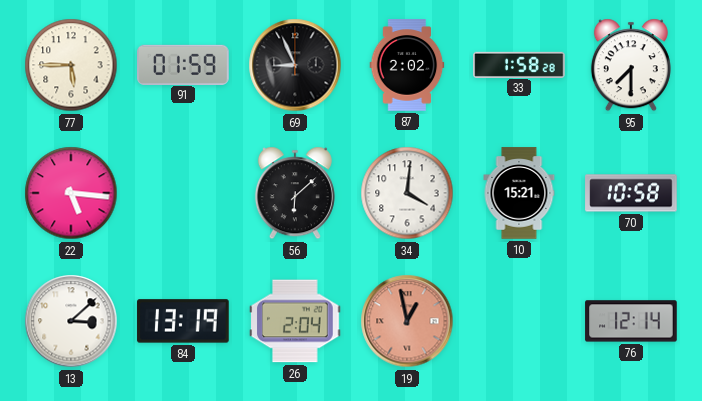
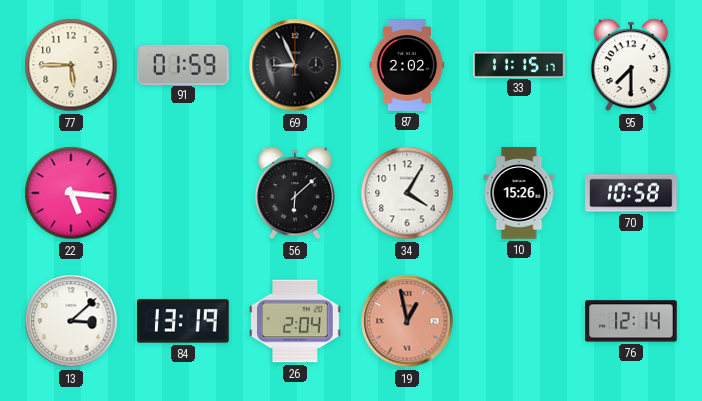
33: 1:58 -> 11:15
34: 4:01 -> 4:05
10: 15:21 -> 15:26
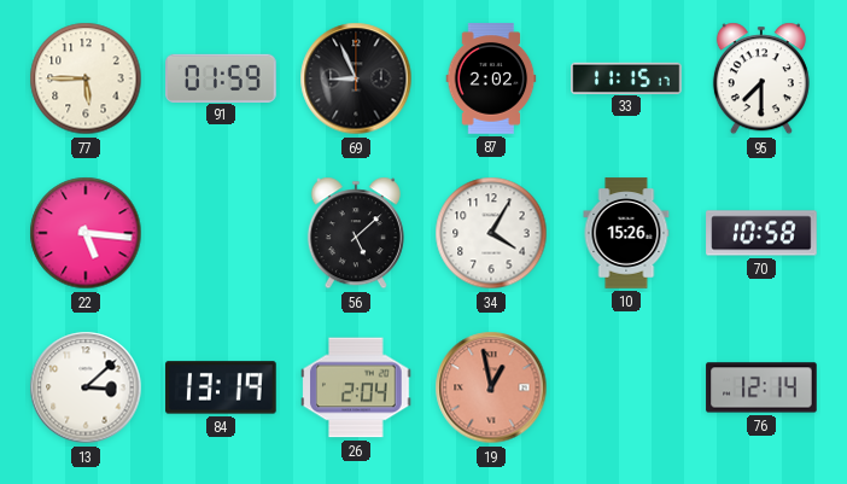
56: 6:08 -> 5:08
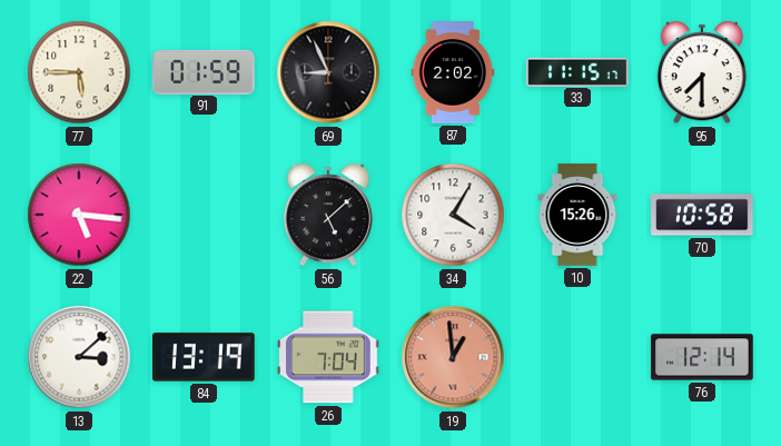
26: 2:04 -> 7:04
19: 12:58 -> 12:59
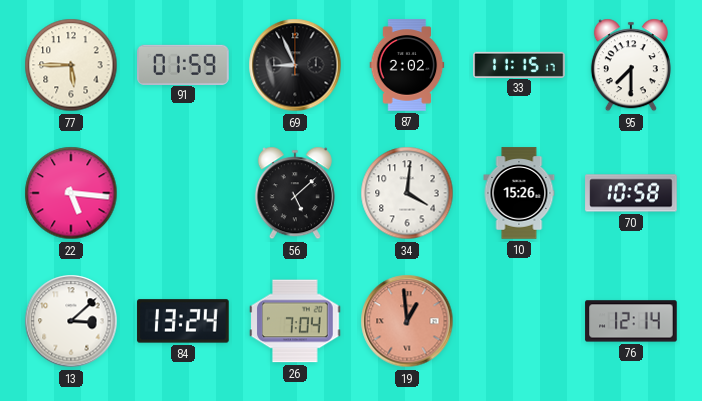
34: 4:05 -> 4:01
84: 13:19 -> 13:24
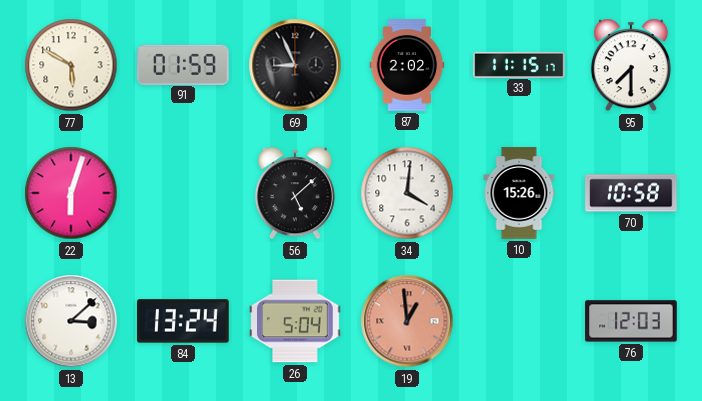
77: 5:45 -> 5:50
22: 5:16 -> 6:03
26: 7:04 -> 5:04
76: 12:14 -> 12:03
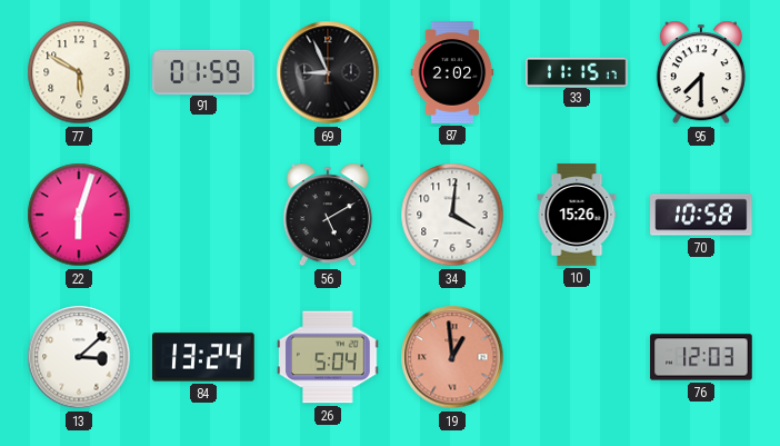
56: 5:08 -> 5:10
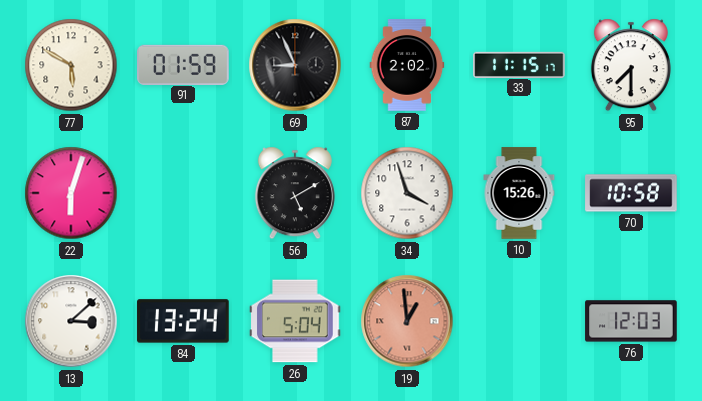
34: 4:01 -> 3:57
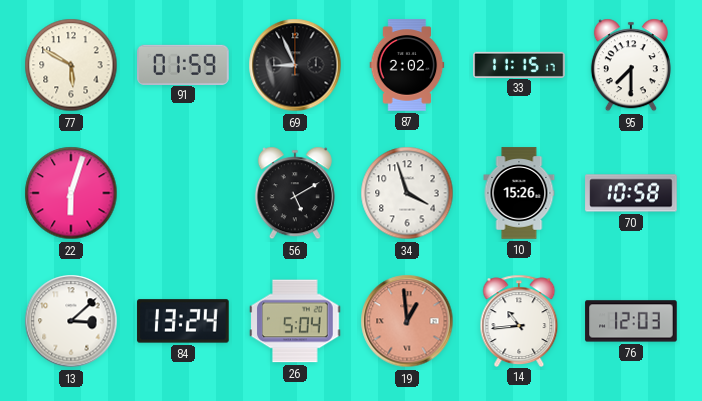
14: none -> 10:44
